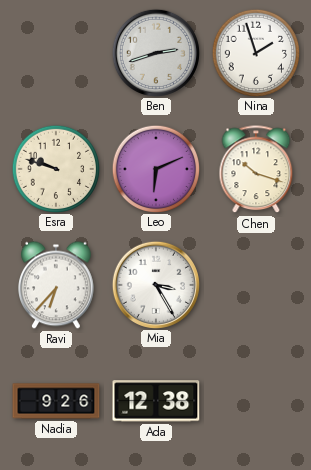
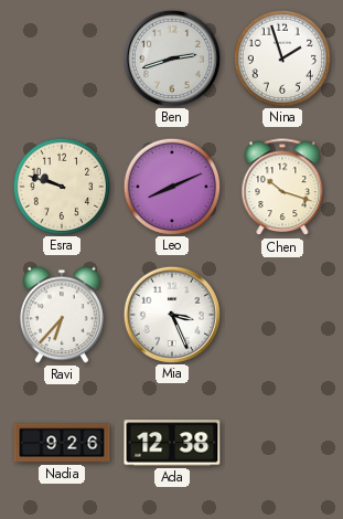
Leo: 6:11 -> 8:11
Mia: 3:25 -> 3:26
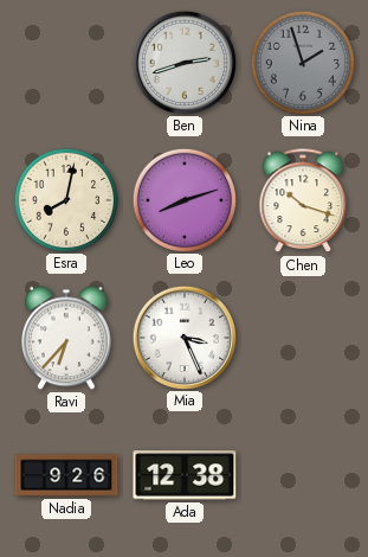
Nina dial: white -> grey
Esra: 9:48 -> 8:02
Leo: 8:11 -> 8:12
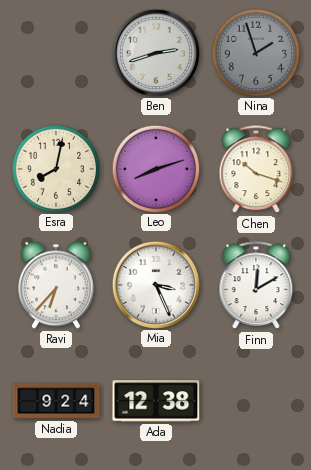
Finn: none -> 12:10
Nadia: 9:26 -> 9:24
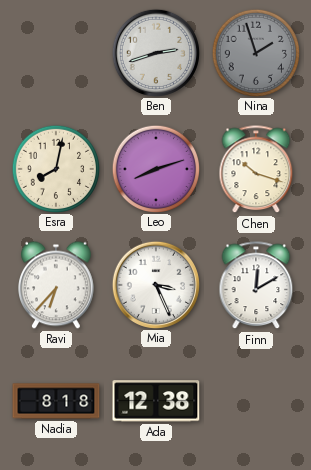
Nadia: 9:24 -> 8:18
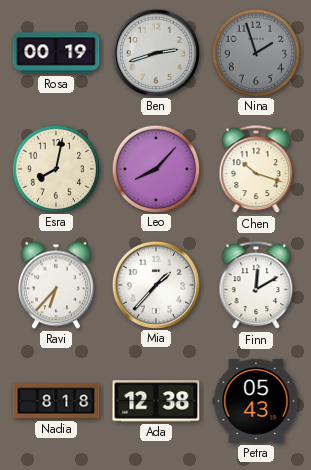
Rosa: none -> 00:19
Leo: 8:12 -> 8:07
Mia: 3:26 -> 1:37
Petra: none -> 05:43
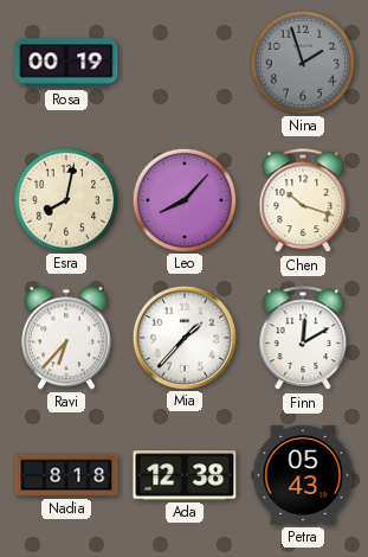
Ben: 2:42 -> none
